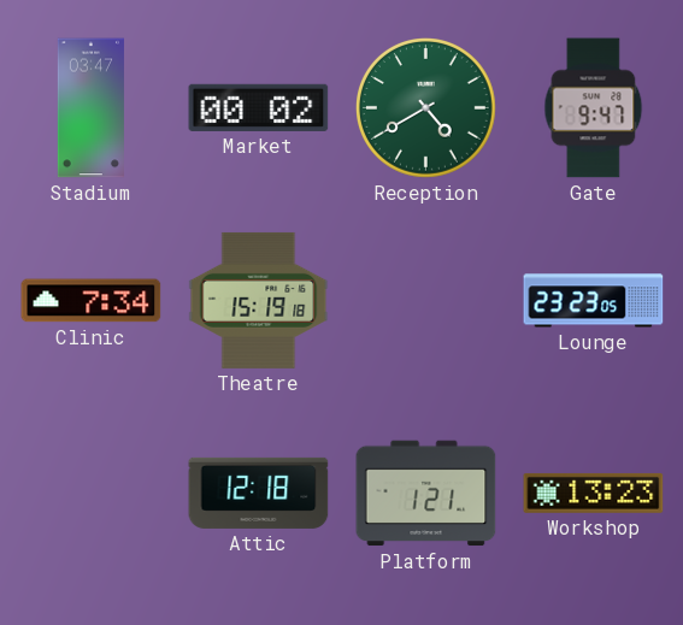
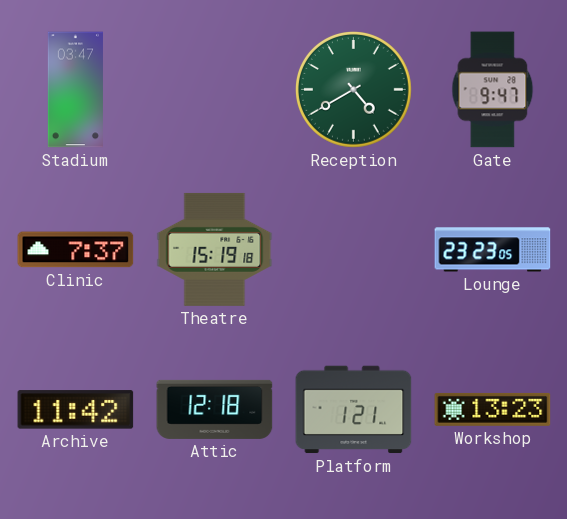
Market: 00:02 -> none
Clinic: 7:34 -> 7:37
Archive: none -> 11:42
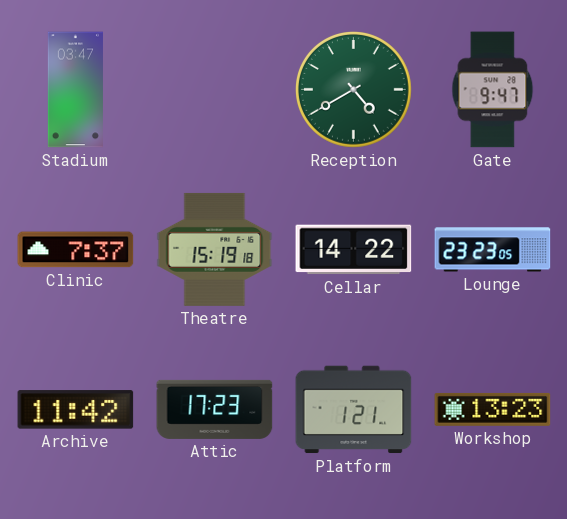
Cellar: none -> 14:22
Attic: 12:18 -> 17:23
